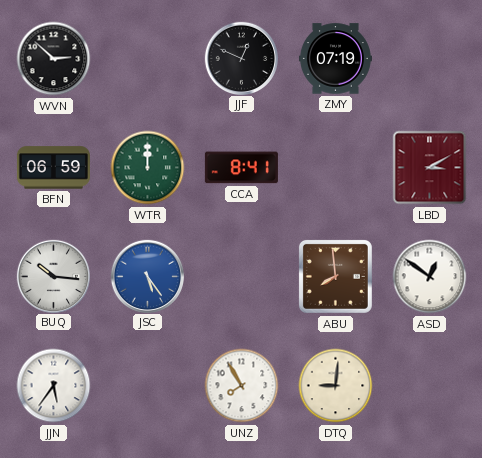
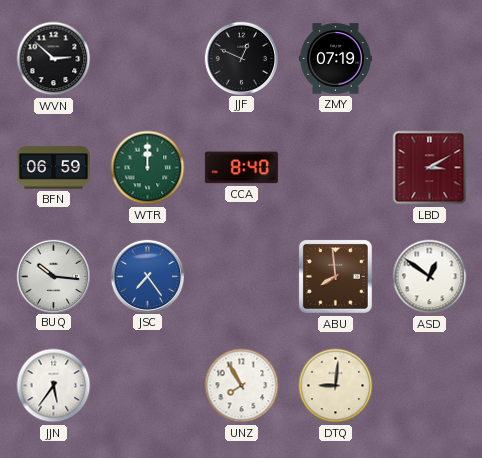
CCA: 8:41 -> 8:40
JSC: 5:24 -> 7:24
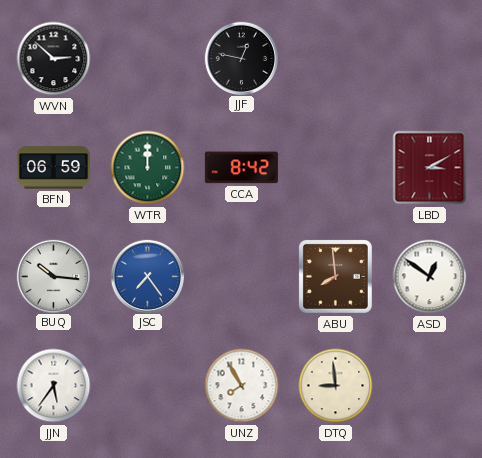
JJF: 12:49 -> 12:47
ZMY: 07:19 -> none
CCA: 8:40 -> 8:42
DTQ: 9:01 -> 8:59
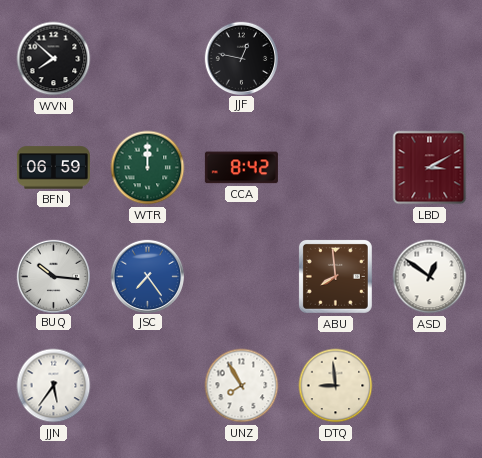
WVN: 2:52 -> 7:52
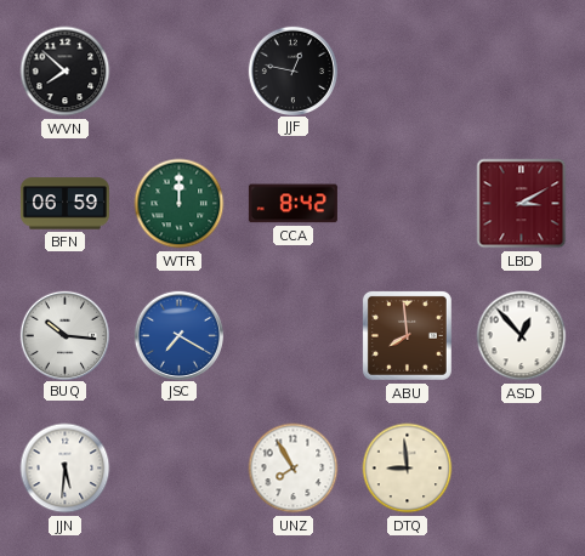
JSC: 7:24 -> 7:20
ASD: 12:51 -> 12:53
JJN: 5:36 -> 5:31
